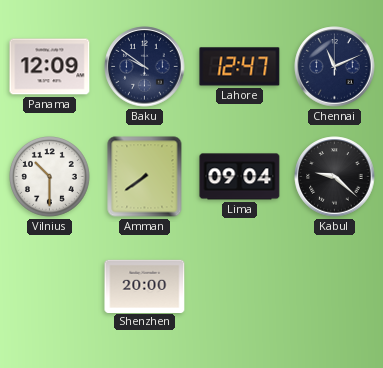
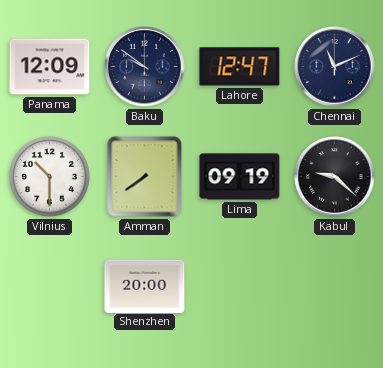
Lima: 09:04 -> 09:19
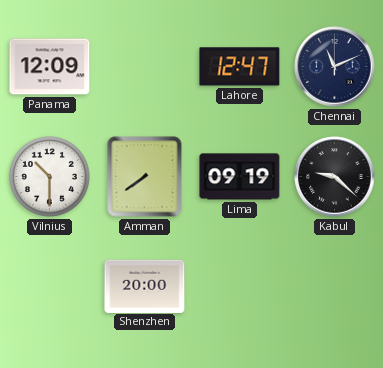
Baku: 9:51 -> none
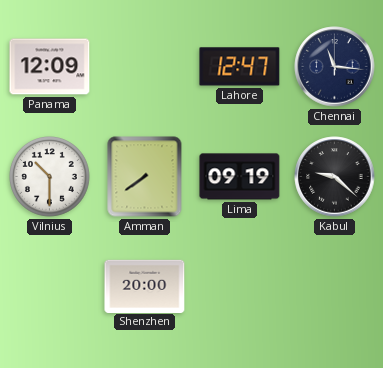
Chennai: 11:11 -> 11:16
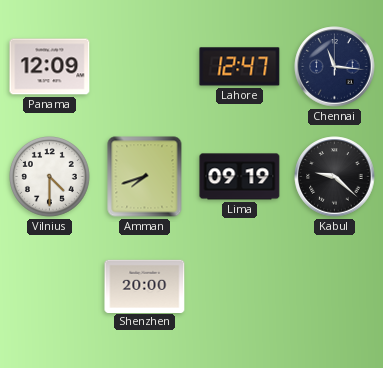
Vilnius: 10:30 -> 4:30
Amman: 7:39 -> 7:42
